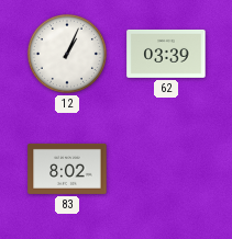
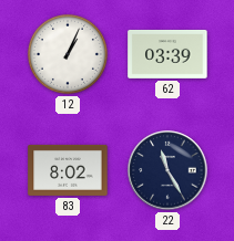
22: none -> 11:25
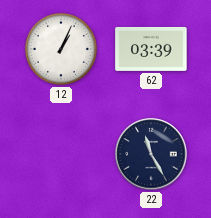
83: 8:02 -> none
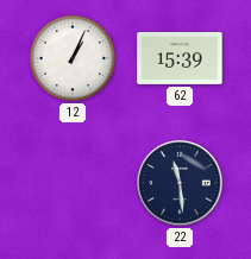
62: 03:39 -> 15:39
22: 11:25 -> 11:29
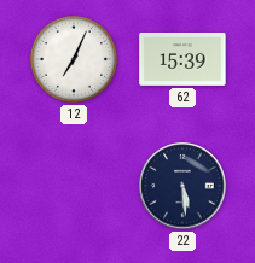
12: 1:04 -> 7:04
22: 11:29 -> 5:29
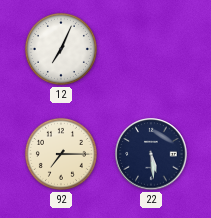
62: 15:39 -> none
92: none -> 7:15
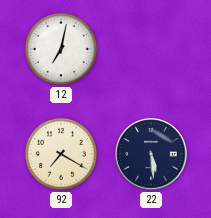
12: 7:04 -> 7:02
92: 7:15 -> 7:20
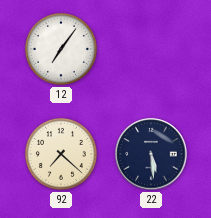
12: 7:02 -> 7:06
92: 7:20 -> 7:22
